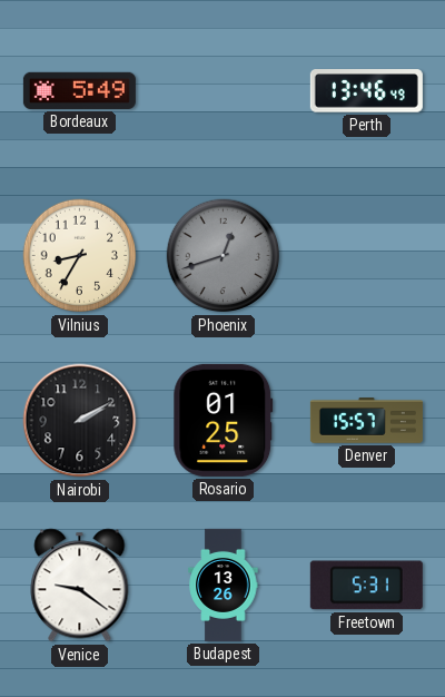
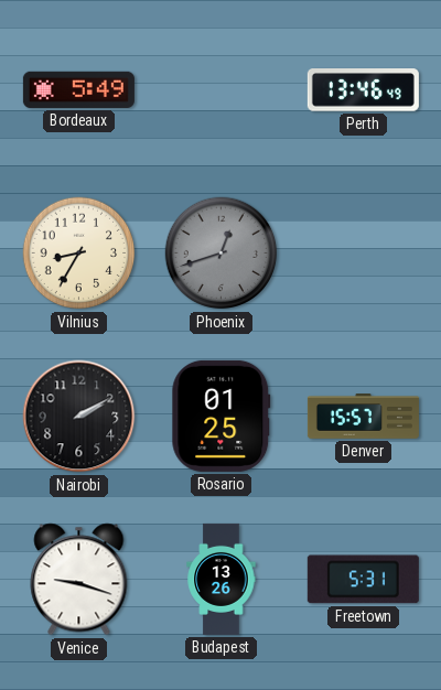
Venice: 9:21 -> 9:18
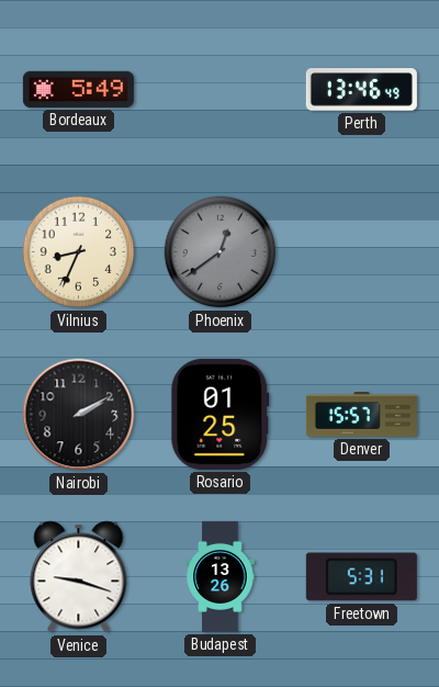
Vilnius: 8:35 -> 8:34
Phoenix: 12:42 -> 12:39
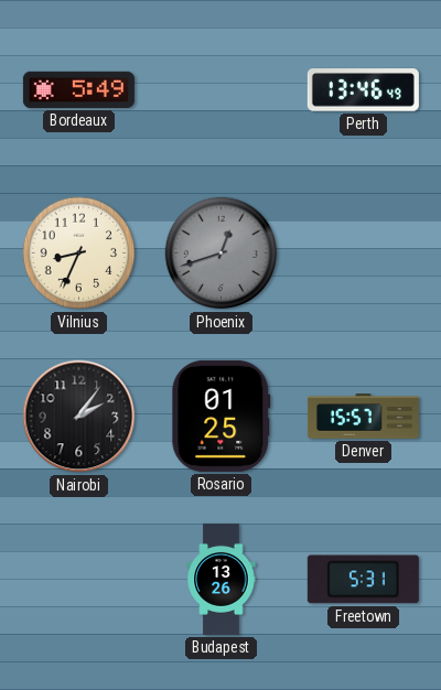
Phoenix: 12:39 -> 12:42
Nairobi: 2:10 -> 2:06
Venice: 9:18 -> none
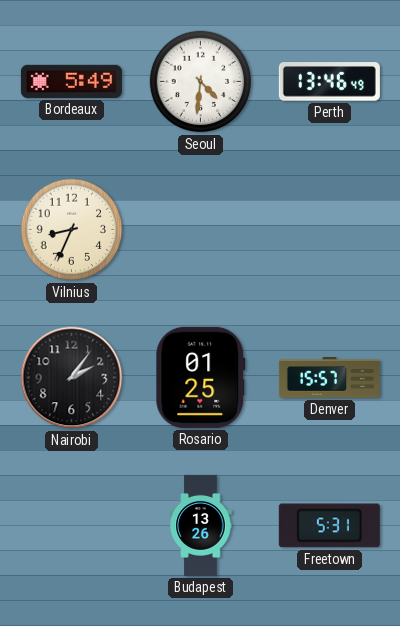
Seoul: none -> 4:31
Phoenix: 12:42 -> none
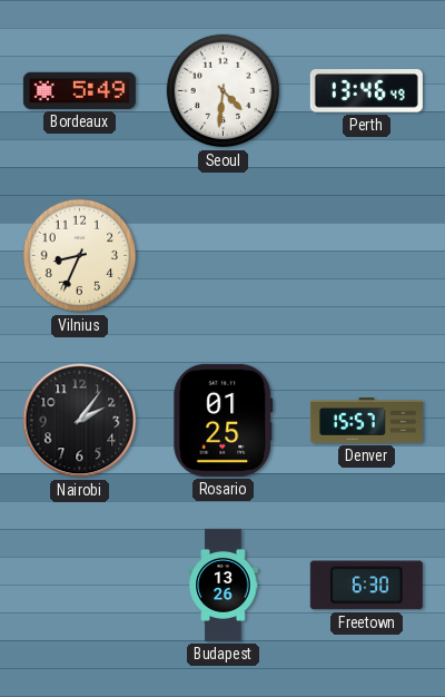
Freetown: 5:31 -> 6:30
